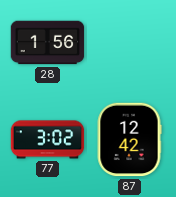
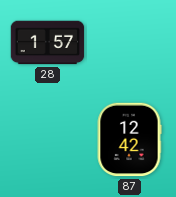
28: 1:56 -> 1:57
77: 3:02 -> none
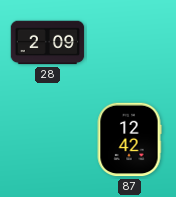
28: 1:57 -> 2:09
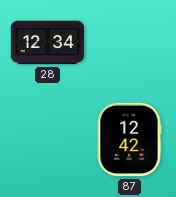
28: 2:09 -> 12:34
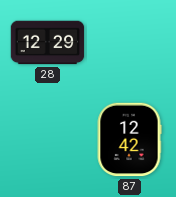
28: 12:34 -> 12:29
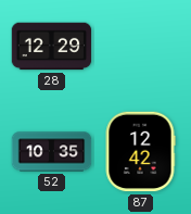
52: none -> 10:35
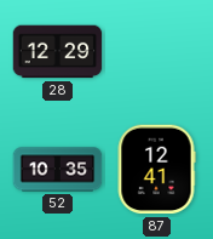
87: 12:42 -> 12:41
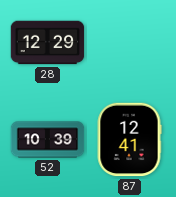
52: 10:35 -> 10:39
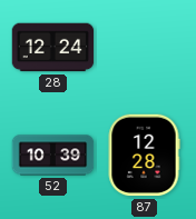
28: 12:29 -> 12:24
87: 12:41 -> 12:28
